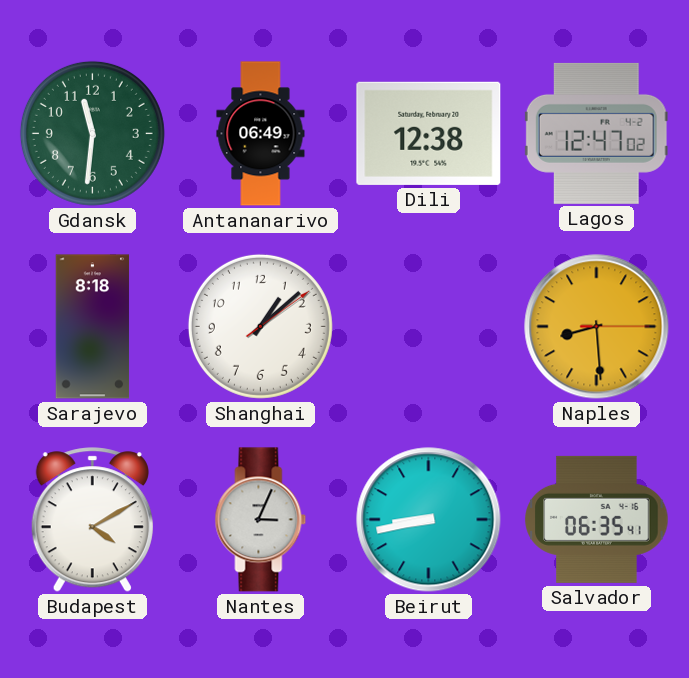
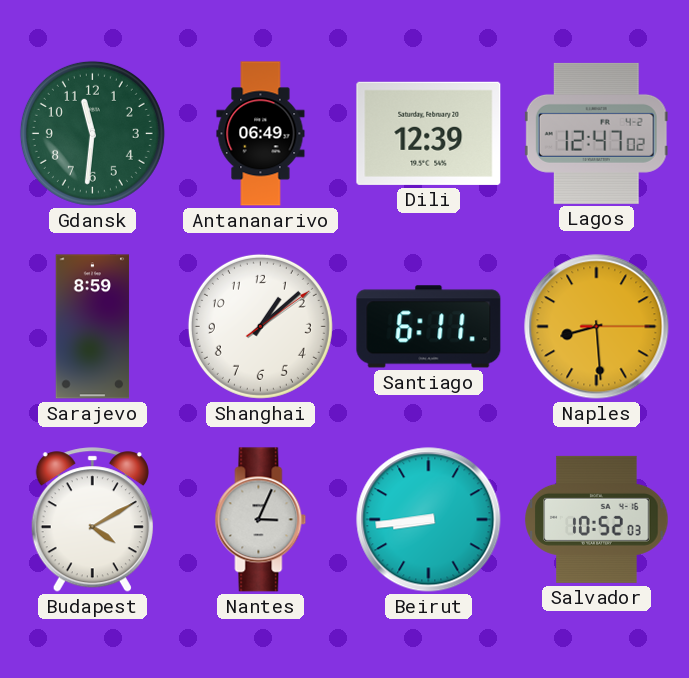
Dili: 12:38 -> 12:39
Sarajevo: 8:18 -> 8:59
Santiago: none -> 6:11
Beirut: 8:43 -> 8:44
Salvador: 06:35 -> 10:52
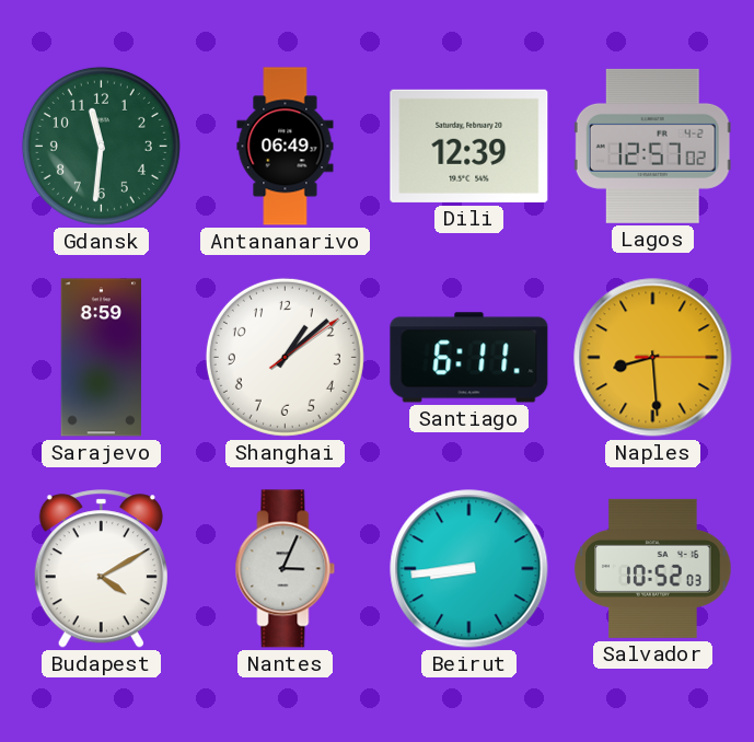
Lagos: 12:47 -> 12:57
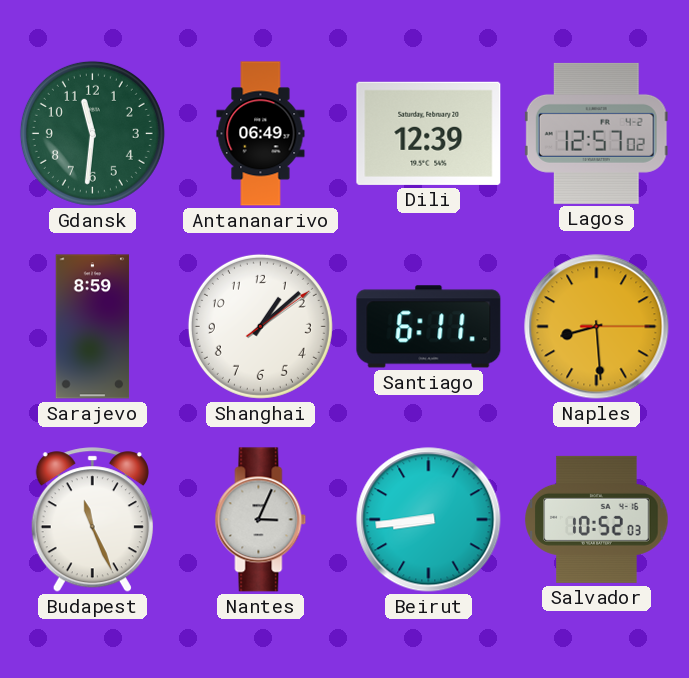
Budapest: 4:10 -> 11:26
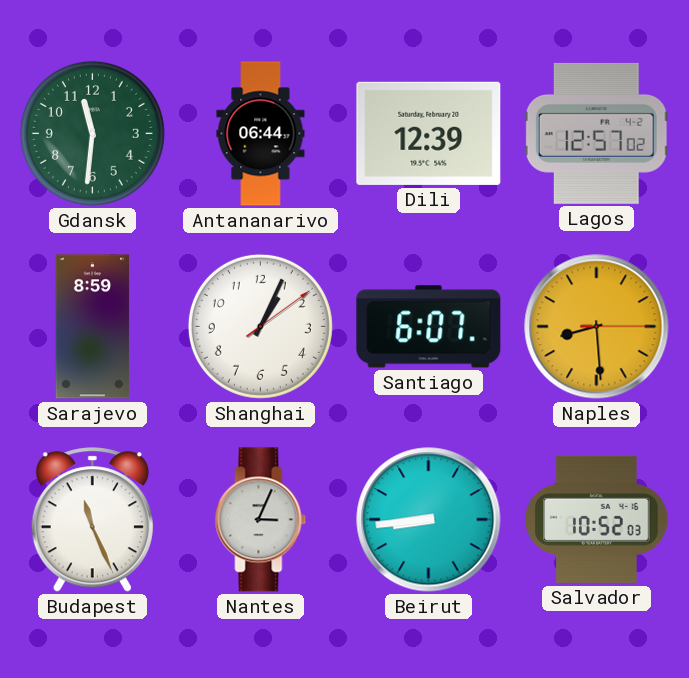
Antananarivo: 06:49 -> 06:44
Shanghai: 1:08 -> 1:04
Santiago: 6:11 -> 6:07
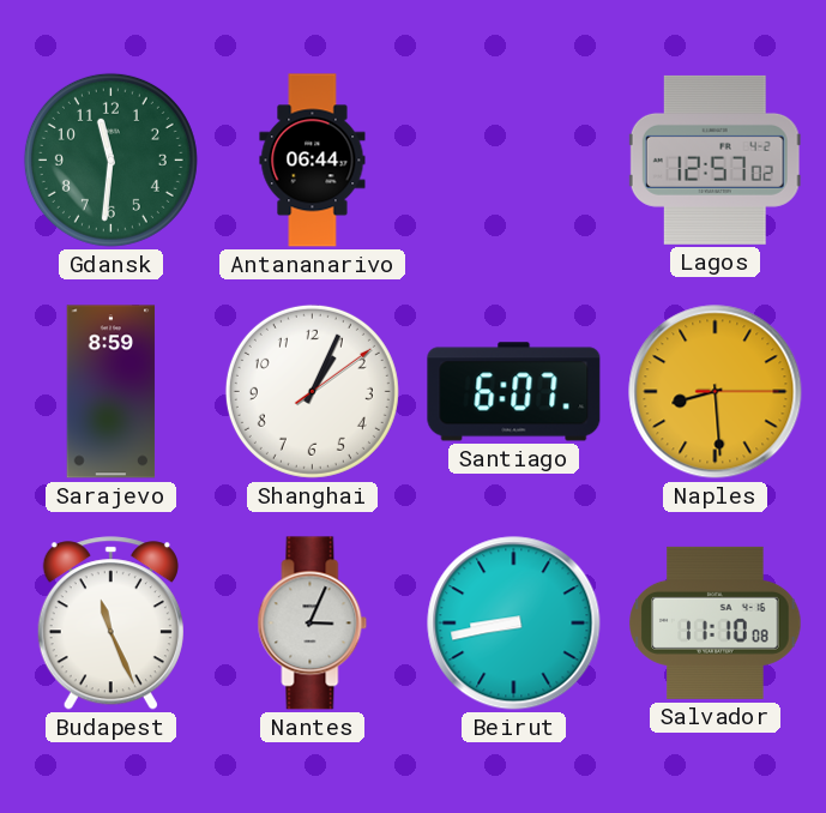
Dili: 12:39 -> none
Beirut: 8:44 -> 8:43
Salvador: 10:52 -> 11:10
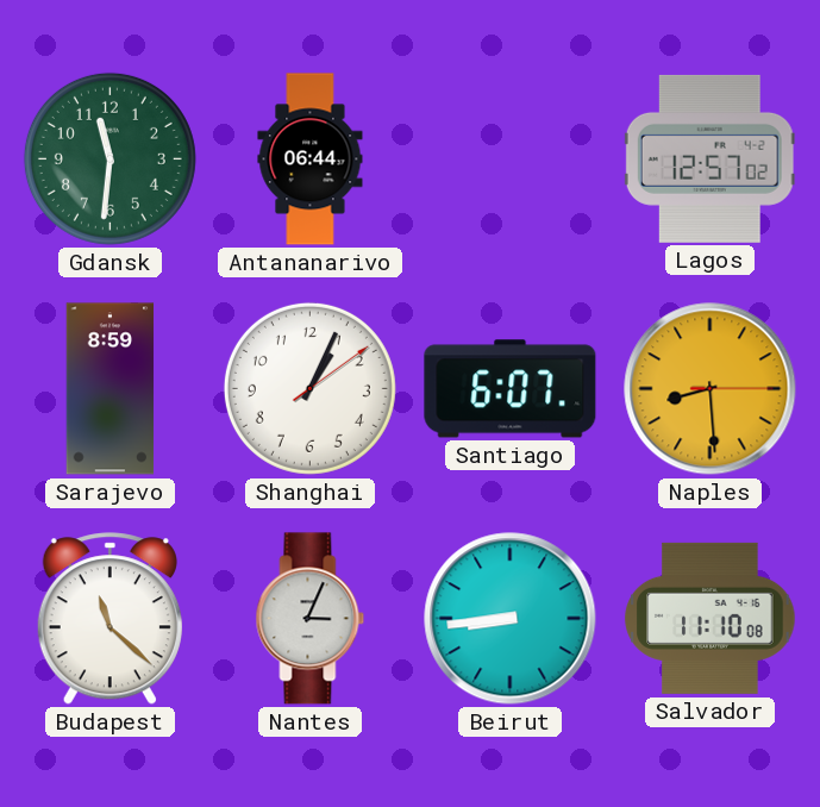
Budapest: 11:26 -> 11:22
Beirut: 8:43 -> 8:44
